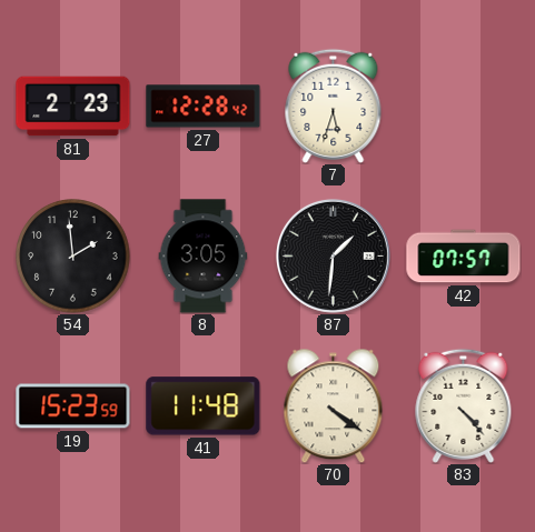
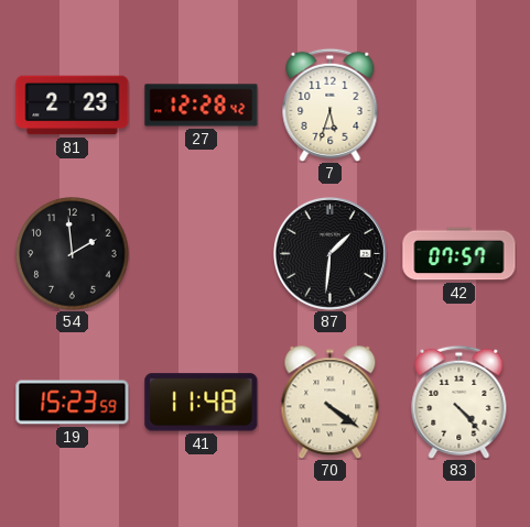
8: 3:05 -> none
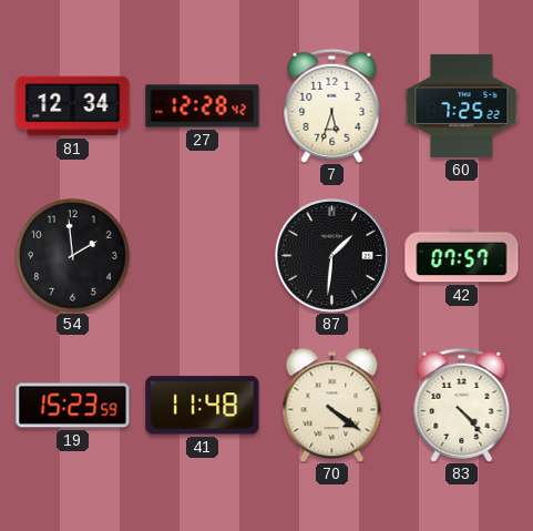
81: 2:23 -> 12:34
60: none -> 7:25
